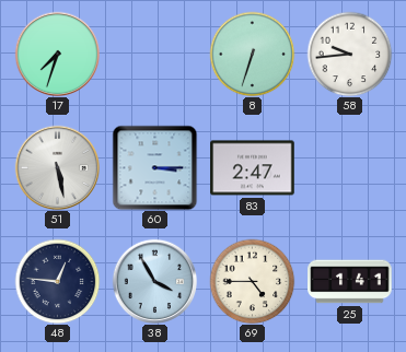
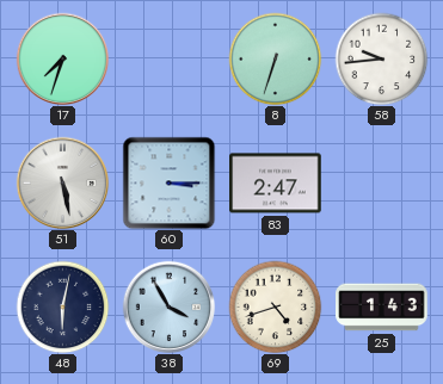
48: 12:46 -> 6:02
69: 4:45 -> 4:42
25: 1:41 -> 1:43
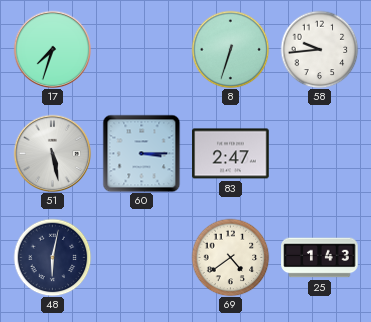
38: 3:55 -> none
69: 4:42 -> 4:39
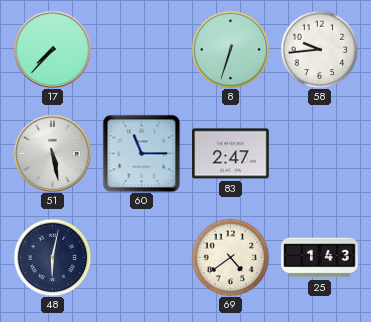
17: 7:33 -> 7:37
60: 3:15 -> 11:15
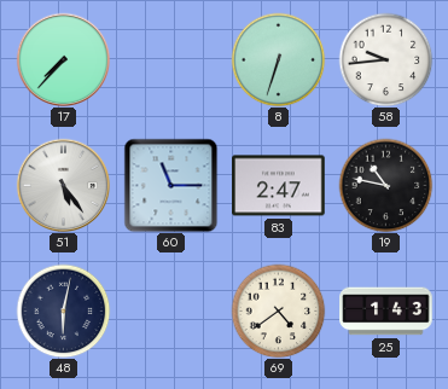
51: 5:28 -> 5:24
19: none -> 10:47
